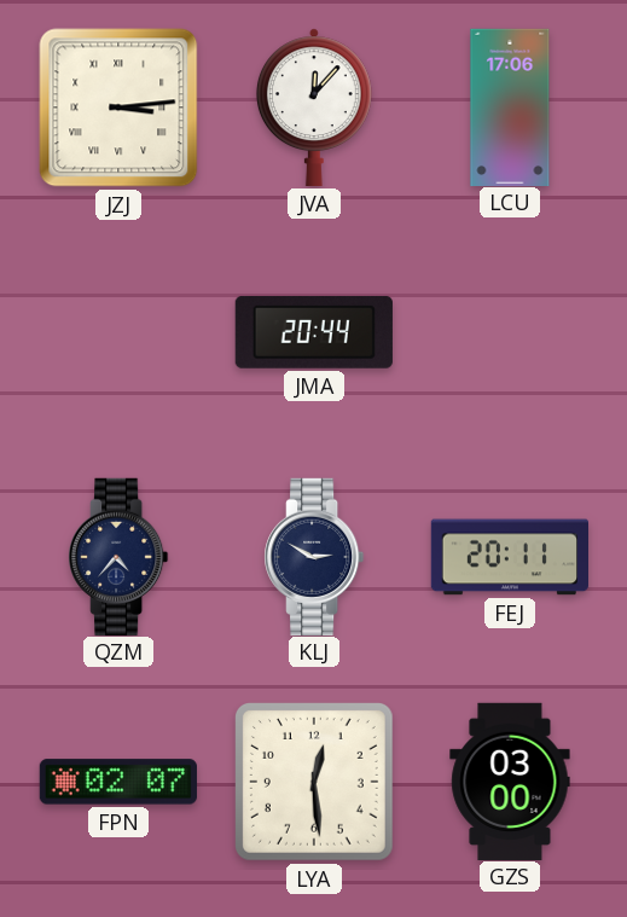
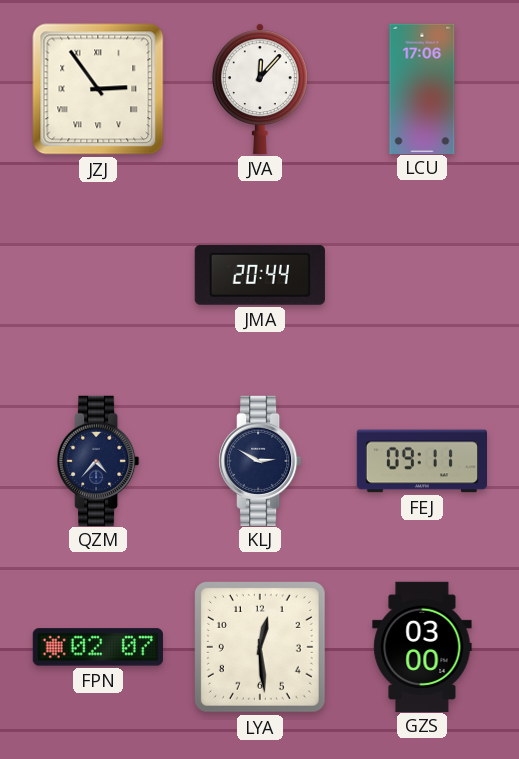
JZJ: 3:14 -> 2:54
FEJ: 20:11 -> 09:11
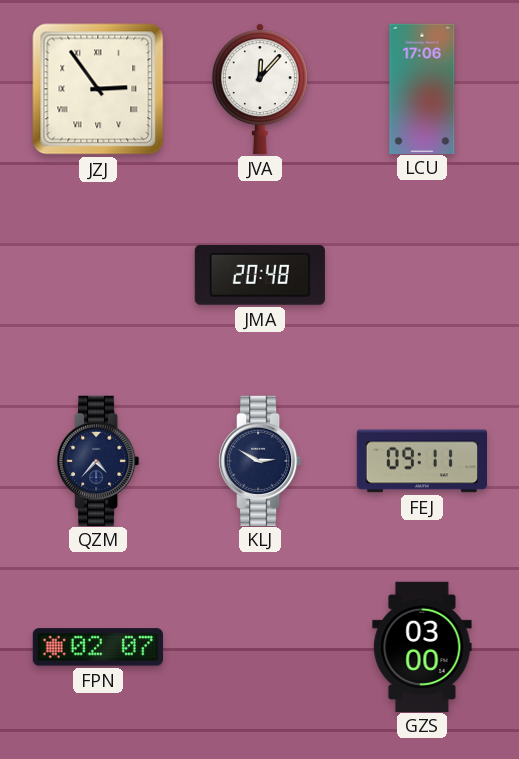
JMA: 20:44 -> 20:48
LYA: 12:29 -> none
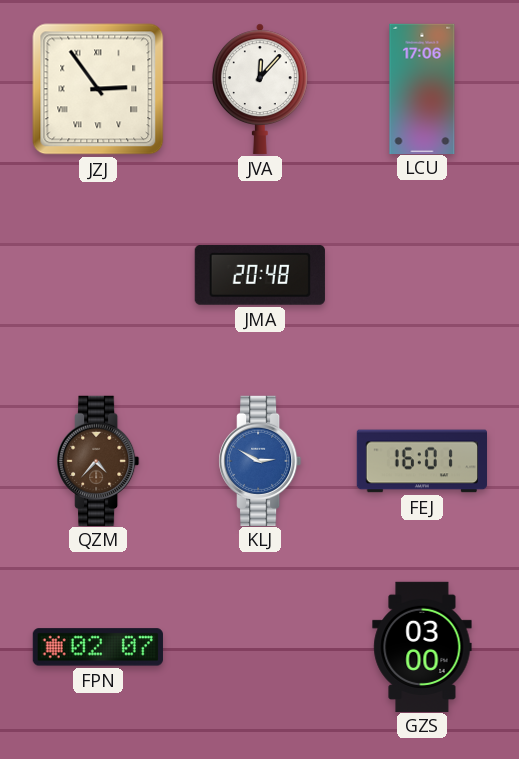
QZM dial: navy -> brown
KLJ dial: navy -> blue
FEJ: 09:11 -> 16:01
